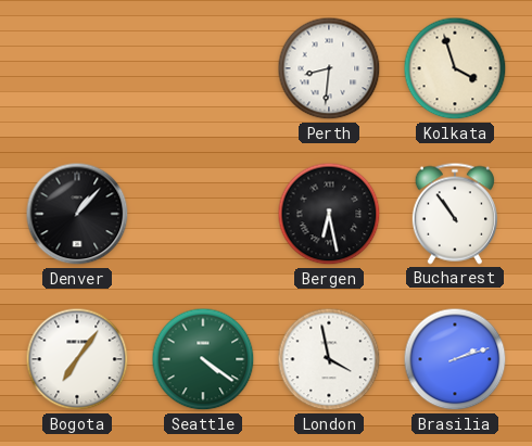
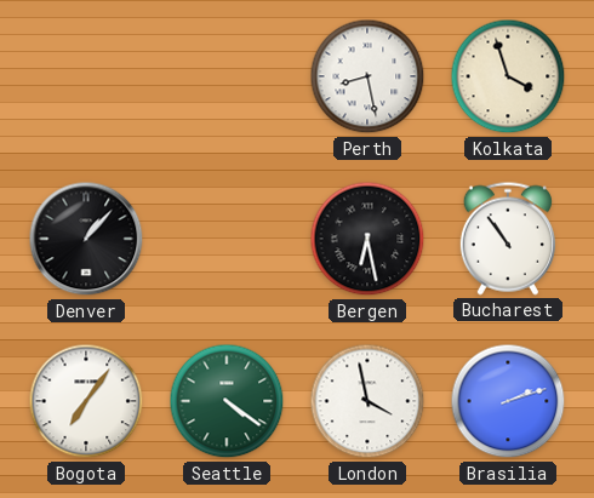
Perth: 8:31 -> 8:28
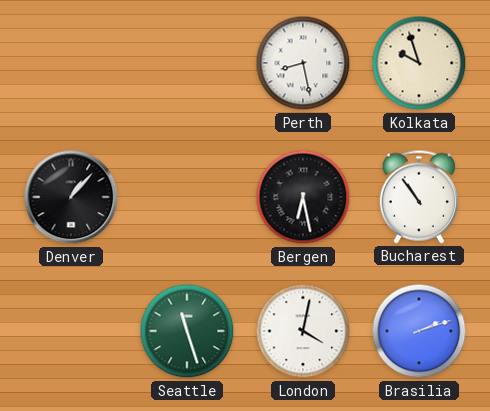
Kolkata: 3:57 -> 9:57
Bogota: 7:06 -> none
Seattle: 4:21 -> 11:27
London: 3:58 -> 4:02
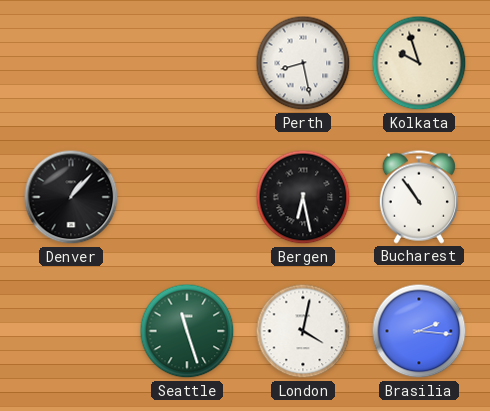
Brasilia: 2:12 -> 2:16
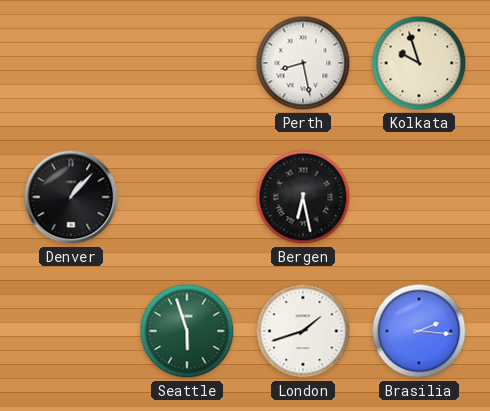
Bucharest: 10:54 -> none
Seattle: 11:27 -> 5:57
London: 4:02 -> 1:42
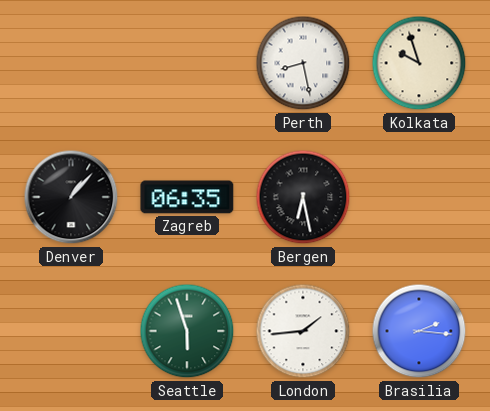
Zagreb: none -> 06:35
London: 1:42 -> 1:44
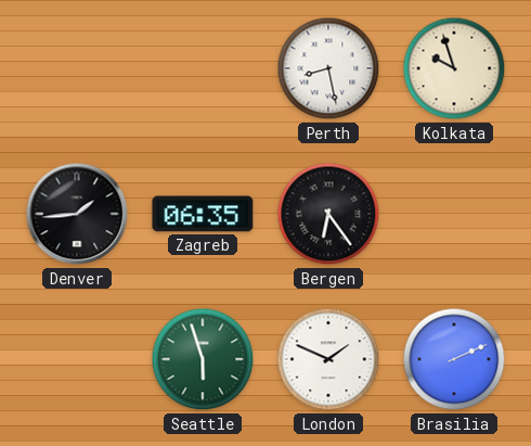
Denver: 1:07 -> 1:44
Bergen: 6:28 -> 6:24
London: 1:44 -> 1:49
Brasilia: 2:16 -> 2:11
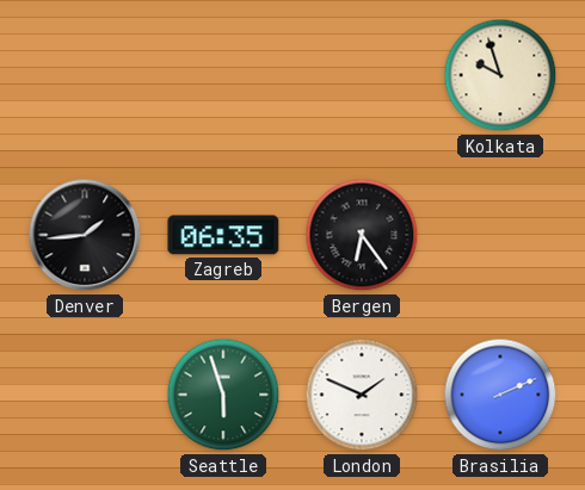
Perth: 8:28 -> none
